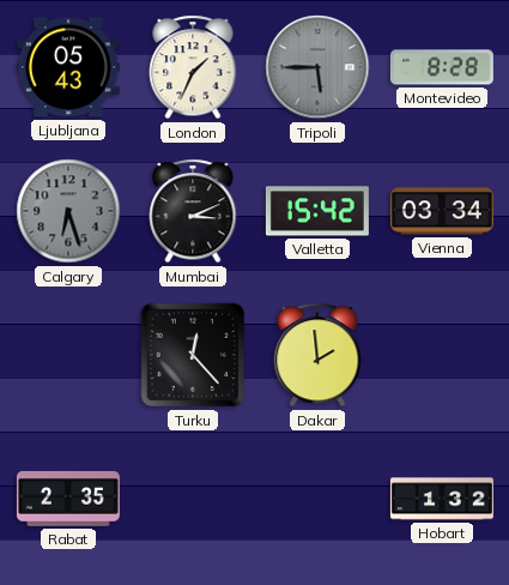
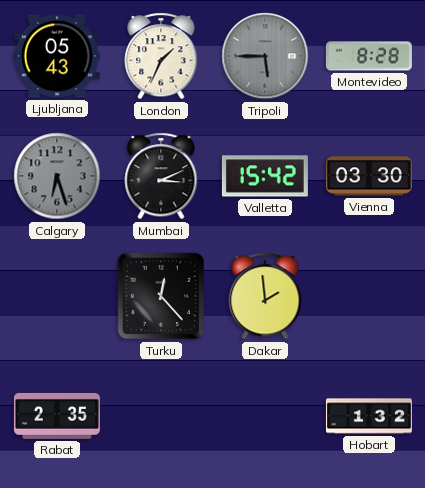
Vienna: 03:34 -> 03:30
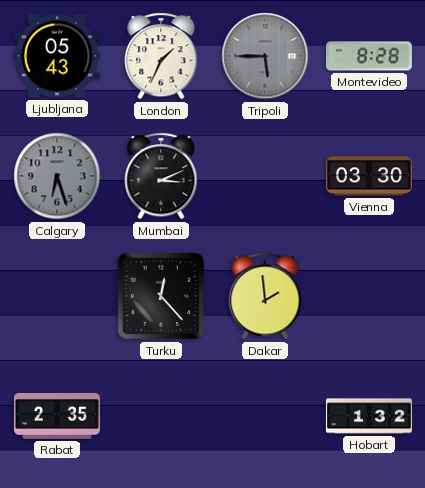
Valletta: 15:42 -> none
